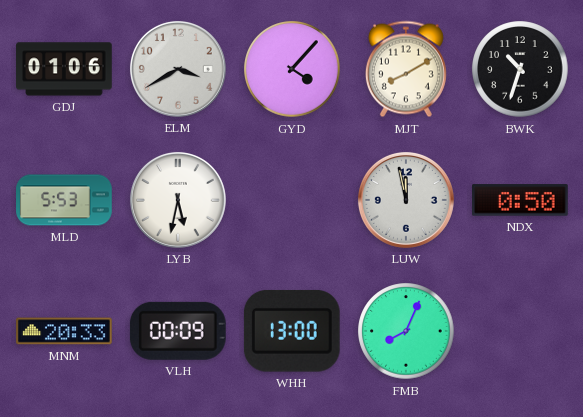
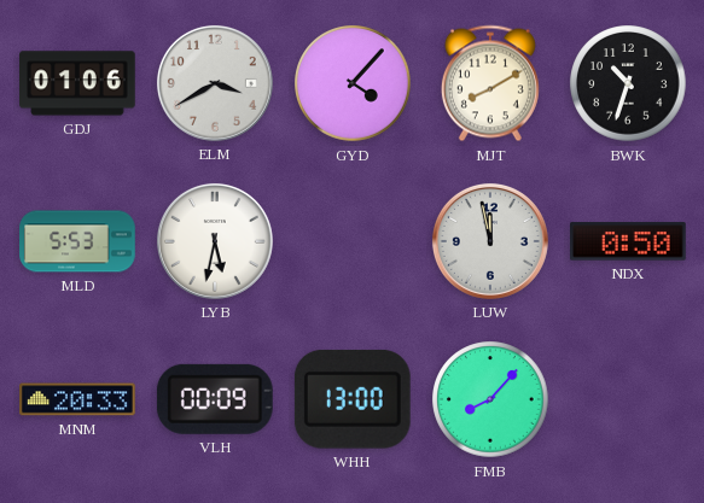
FMB: 8:04 -> 8:07
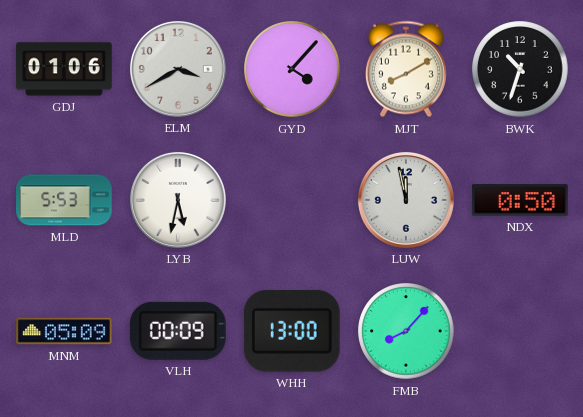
MNM: 20:33 -> 05:09
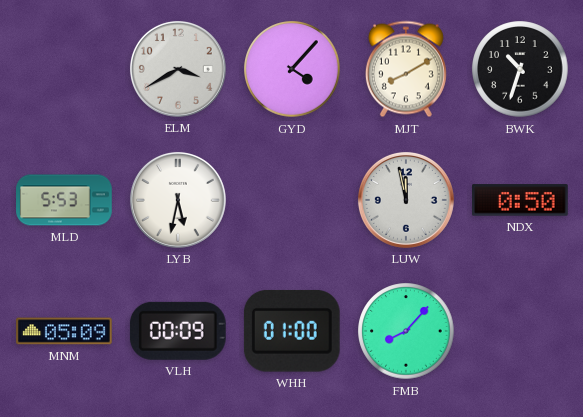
GDJ: 01:06 -> none
WHH: 13:00 -> 01:00
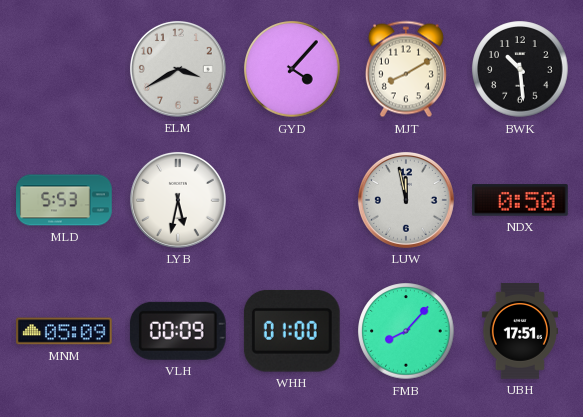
BWK: 10:33 -> 10:29
UBH: none -> 17:51
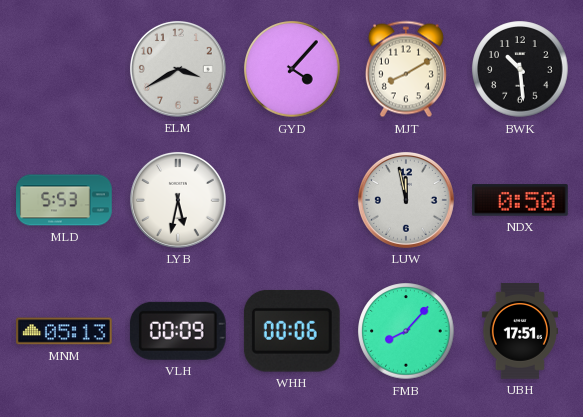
MNM: 05:09 -> 05:13
WHH: 01:00 -> 00:06
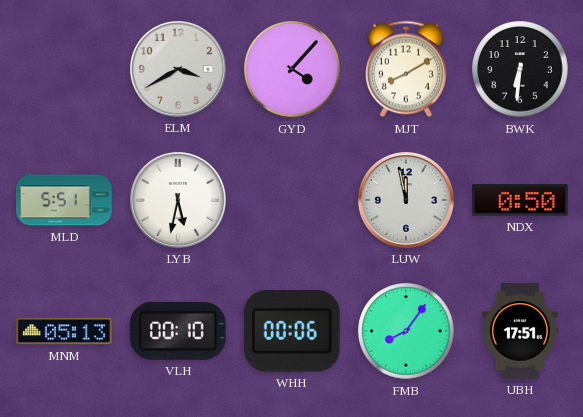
BWK: 10:29 -> 6:31
MLD: 5:53 -> 5:51
VLH: 00:09 -> 00:10
FMB: 8:07 -> 8:06
